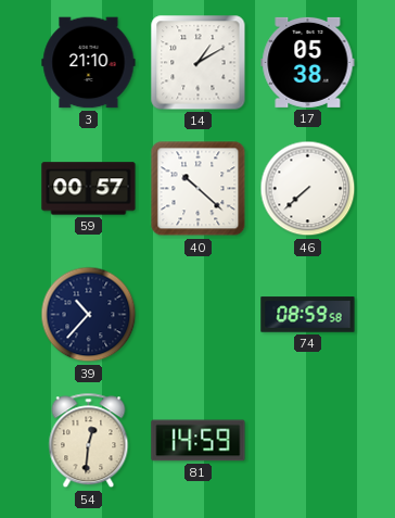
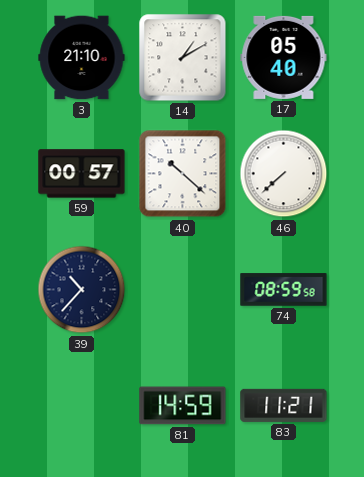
17: 05:38 -> 05:40
54: 12:31 -> none
83: none -> 11:21
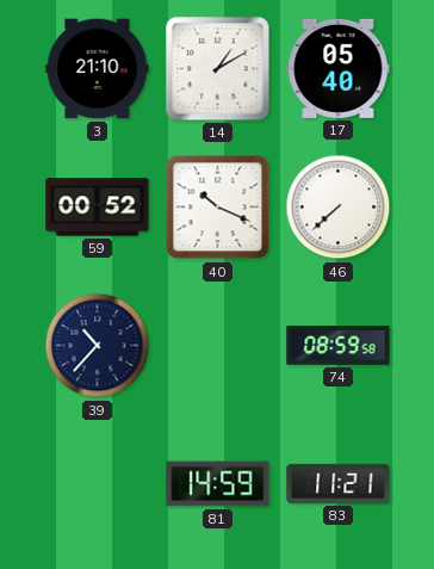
59: 00:57 -> 00:52
40: 10:22 -> 10:19
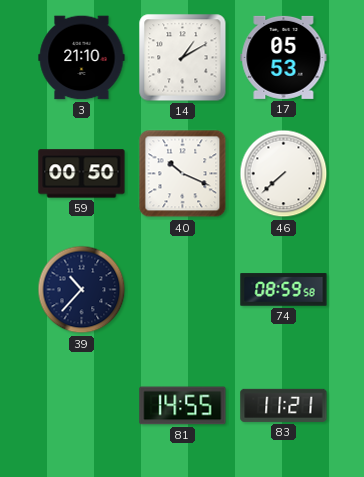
17: 05:40 -> 05:53
59: 00:52 -> 00:50
81: 14:59 -> 14:55
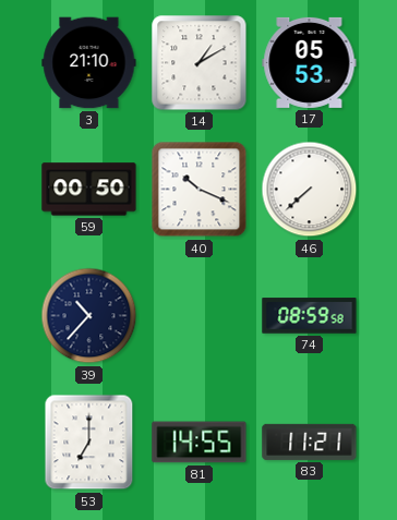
53: none -> 7:00
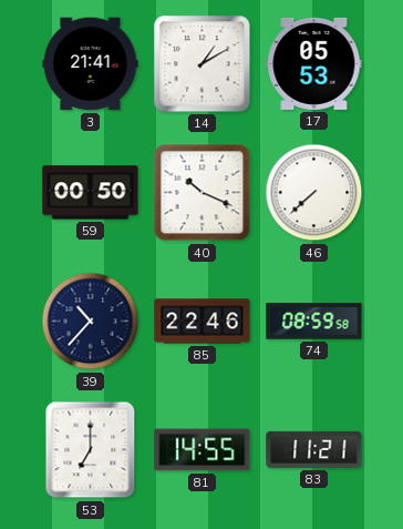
3: 21:10 -> 21:41
85: none -> 22:46
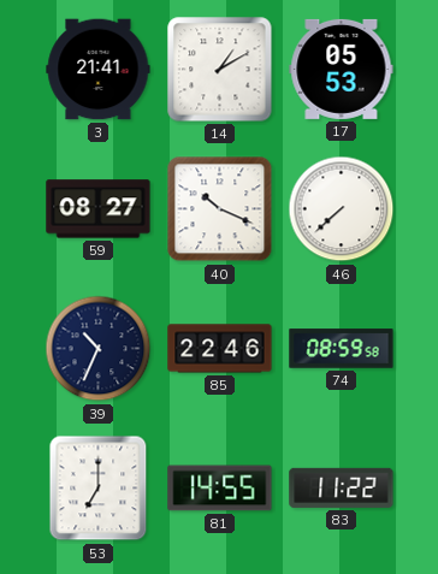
59: 00:50 -> 08:27
39: 10:37 -> 10:34
83: 11:21 -> 11:22
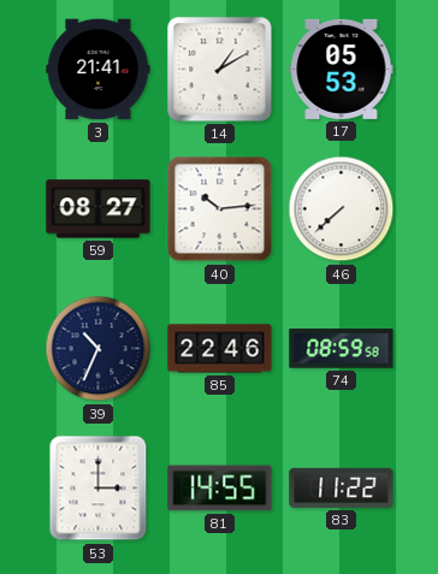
40: 10:19 -> 10:14
53: 7:00 -> 3:00
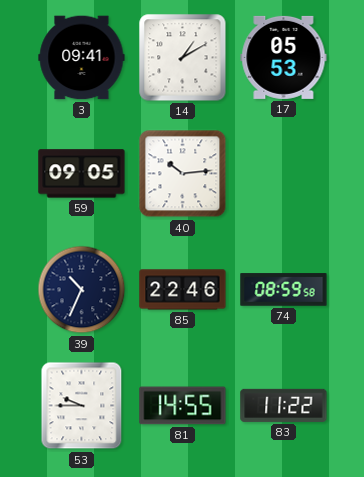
3: 21:41 -> 09:41
59: 08:27 -> 09:05
46: 7:38 -> none
53: 3:00 -> 9:45
